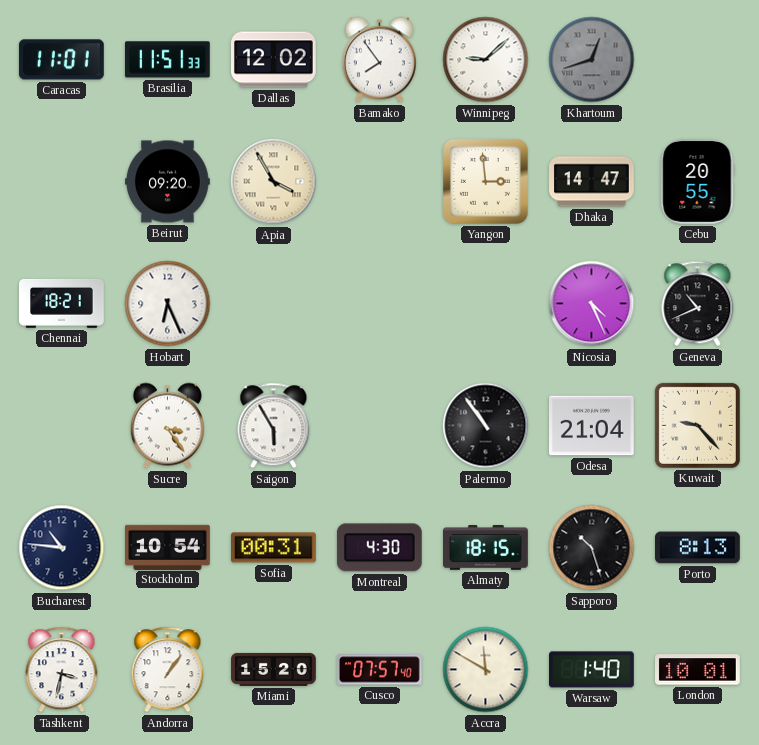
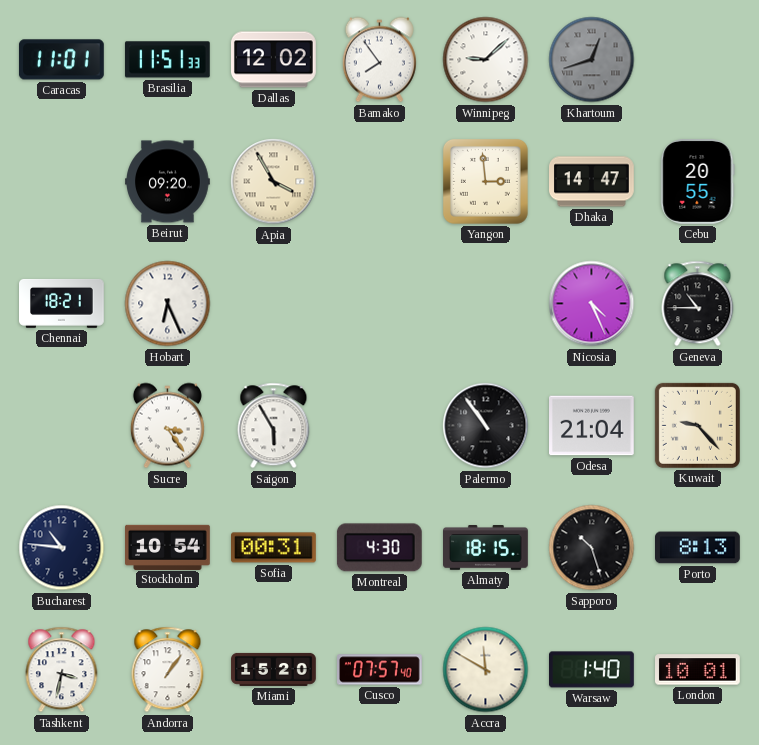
Geneva: 10:41 -> 10:45
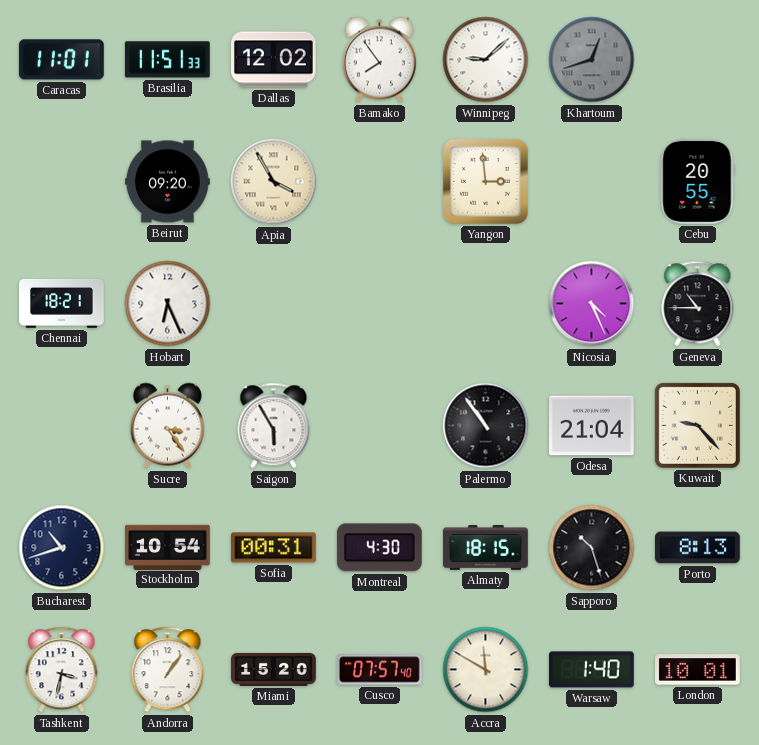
Dhaka: 14:47 -> none
Bucharest: 10:46 -> 10:42
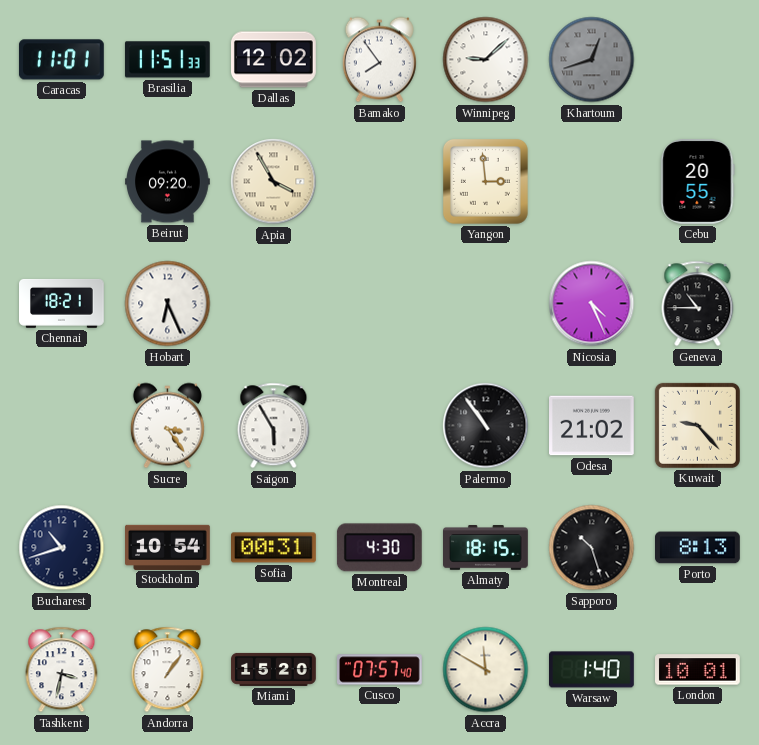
Odesa: 21:04 -> 21:02
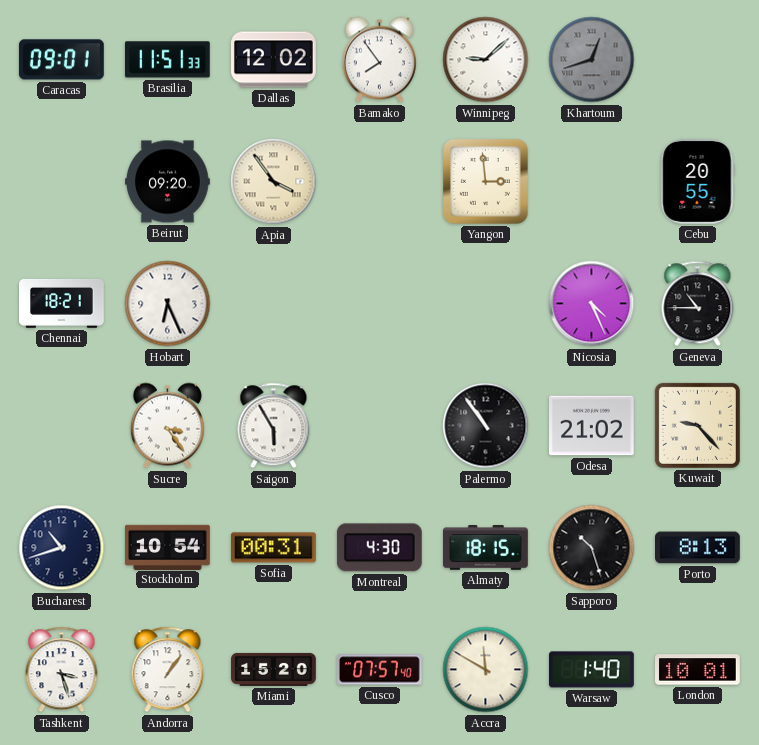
Caracas: 11:01 -> 09:01
Apia: 3:55 -> 3:54
Tashkent: 3:32 -> 3:27
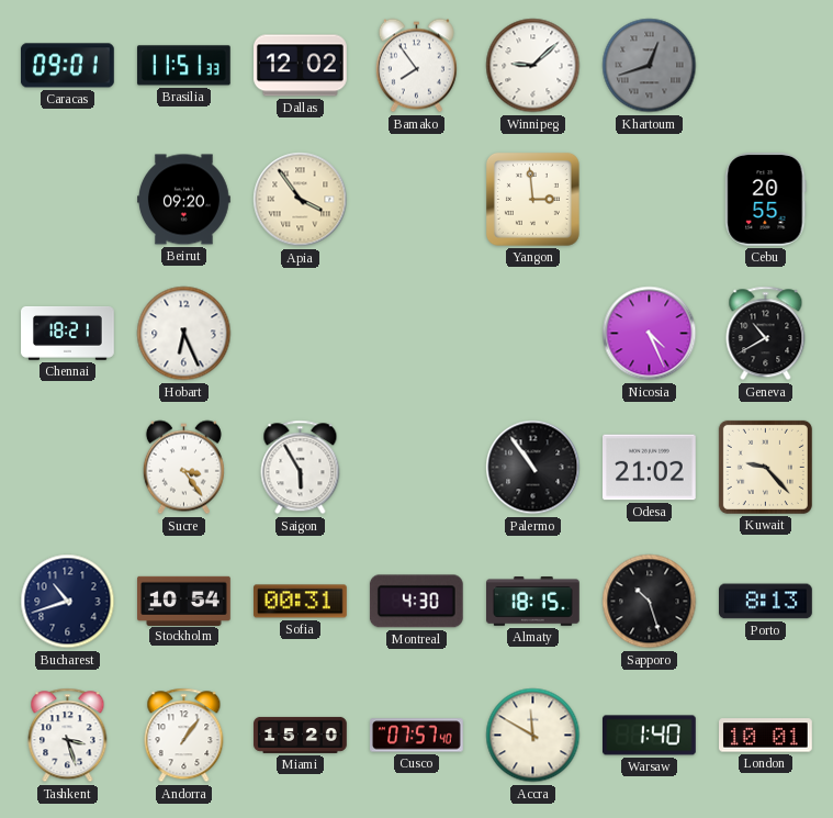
Geneva: 10:45 -> 10:40
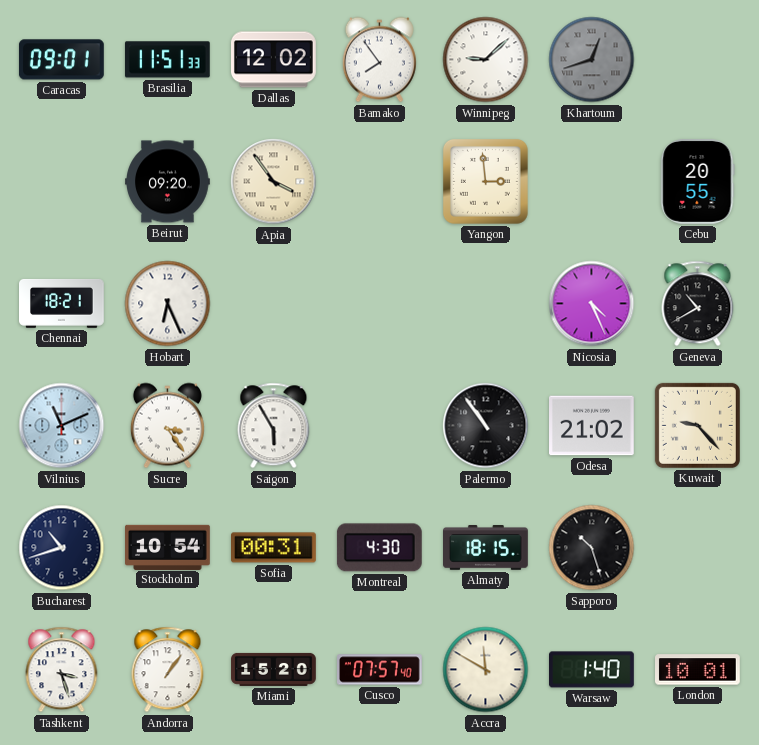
Vilnius: none -> 11:11
Porto: 8:13 -> none
